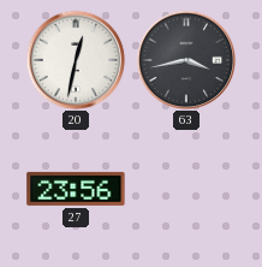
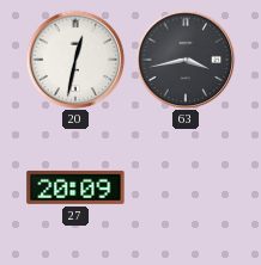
27: 23:56 -> 20:09
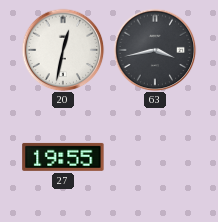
27: 20:09 -> 19:55
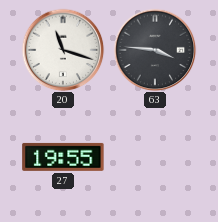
20: 12:32 -> 11:18
63: 3:43 -> 3:46
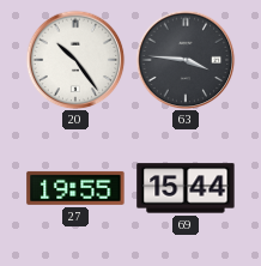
20: 11:18 -> 10:24
69: none -> 15:44
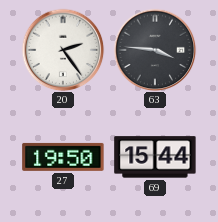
20: 10:24 -> 2:24
27: 19:55 -> 19:50
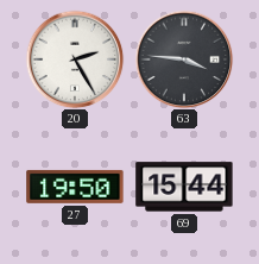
20: 2:24 -> 2:25
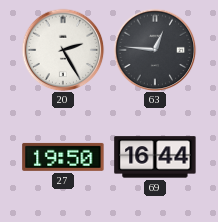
63: 3:46 -> 12:46
69: 15:44 -> 16:44
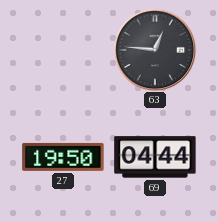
20: 2:25 -> none
69: 16:44 -> 04:44
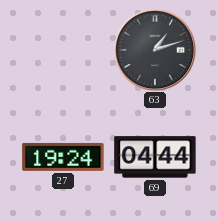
63: 12:46 -> 1:12
27: 19:50 -> 19:24
